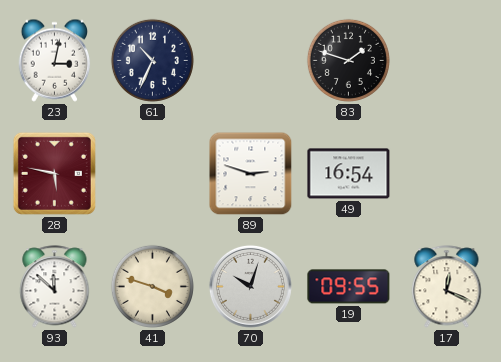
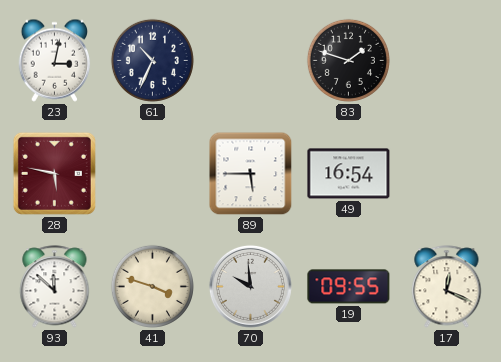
89: 2:48 -> 5:45
70: 10:03 -> 9:59
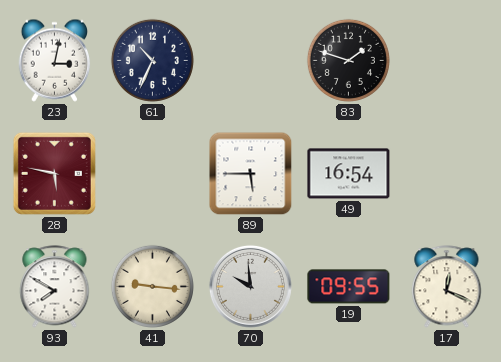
93: 11:52 -> 7:50
41: 3:48 -> 9:16
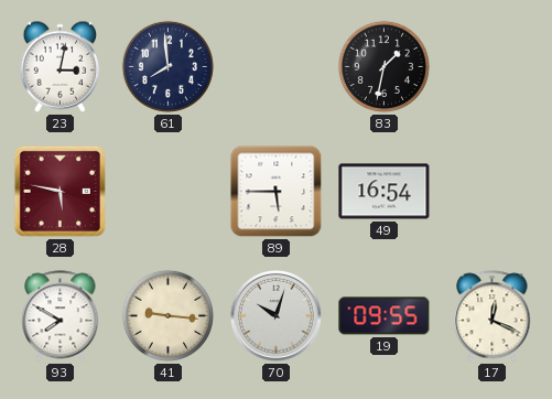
61: 10:34 -> 7:59
83: 1:48 -> 1:32
70: 9:59 -> 10:03
